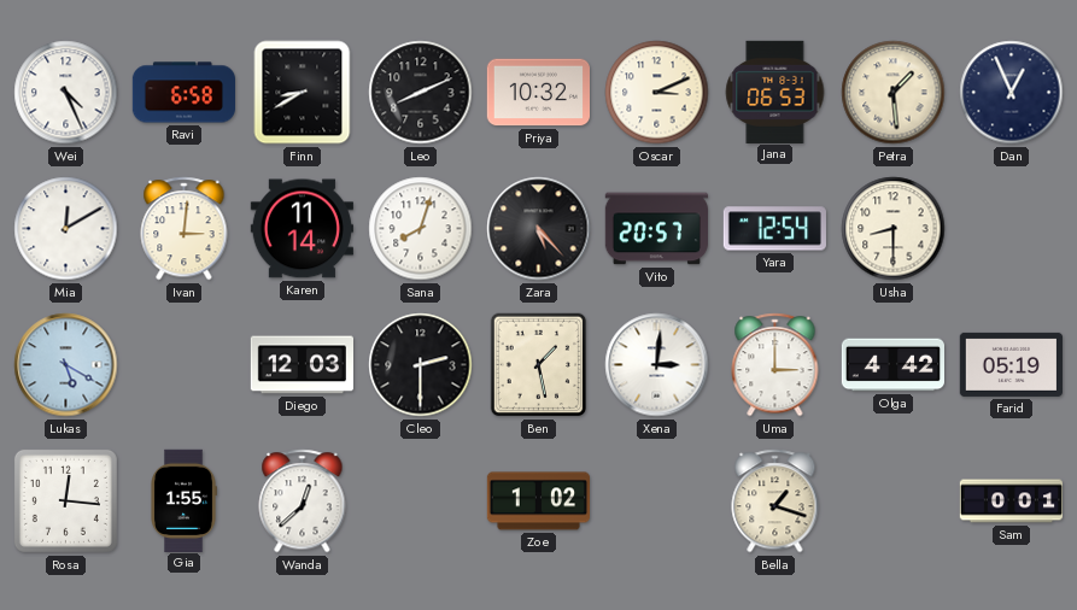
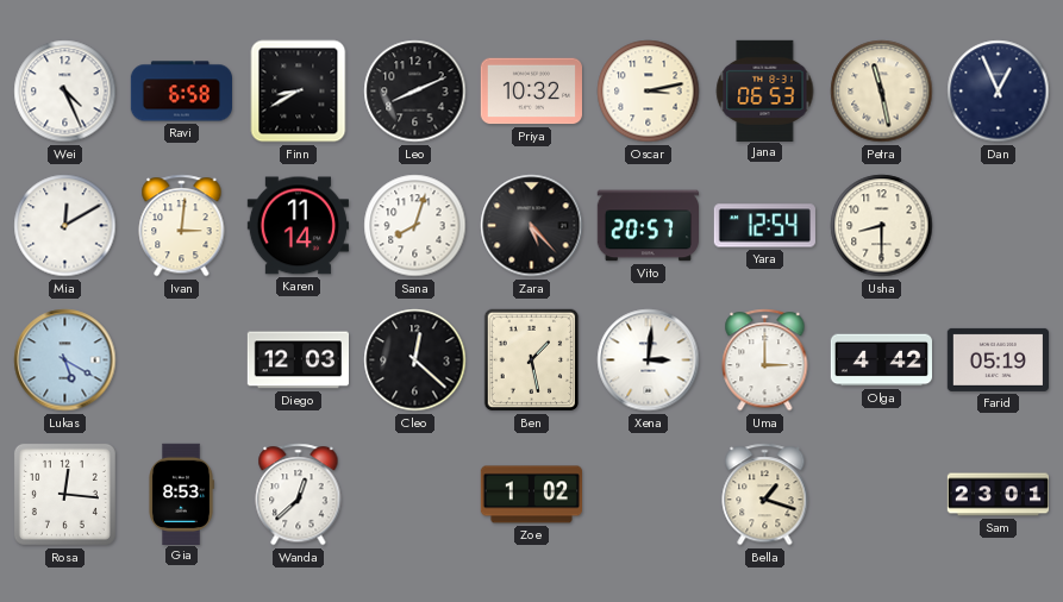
Oscar: 3:11 -> 3:13
Petra: 1:29 -> 11:28
Cleo: 2:30 -> 12:22
Gia: 1:55 -> 8:53
Sam: 0:01 -> 23:01
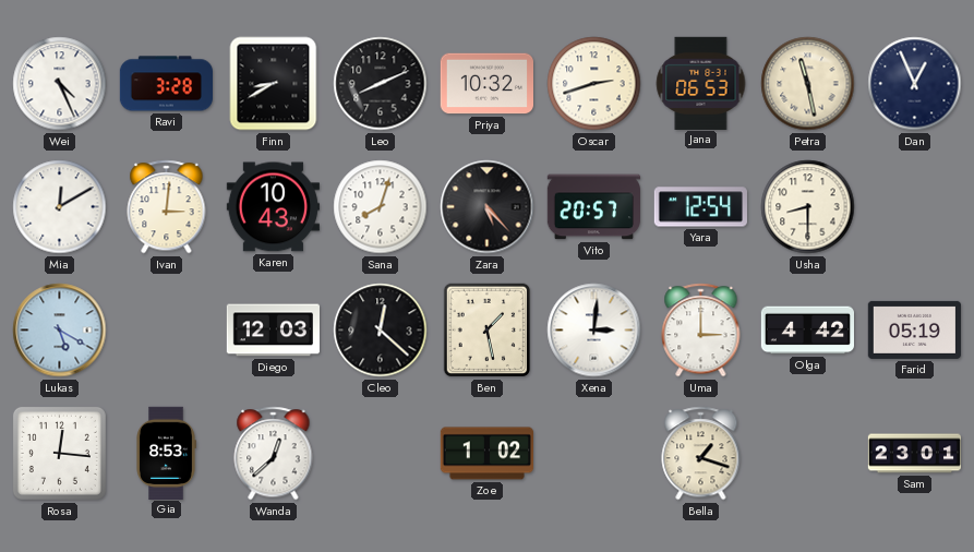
Ravi: 6:58 -> 3:28
Oscar: 3:13 -> 2:42
Karen: 11:14 -> 10:43
